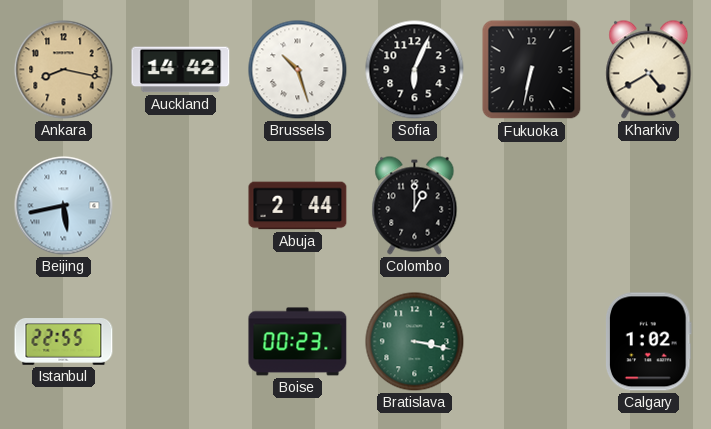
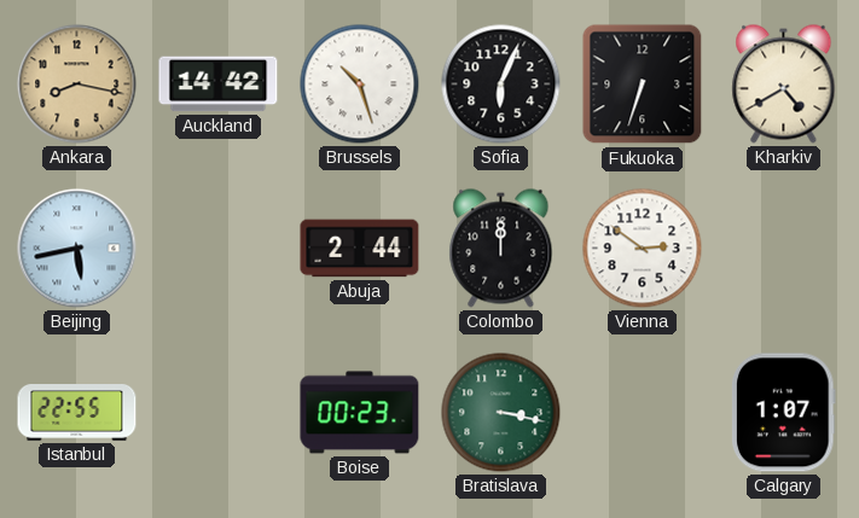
Fukuoka: 6:32 -> 6:33
Colombo: 1:00 -> 12:00
Vienna: none -> 2:51
Calgary: 1:02 -> 1:07
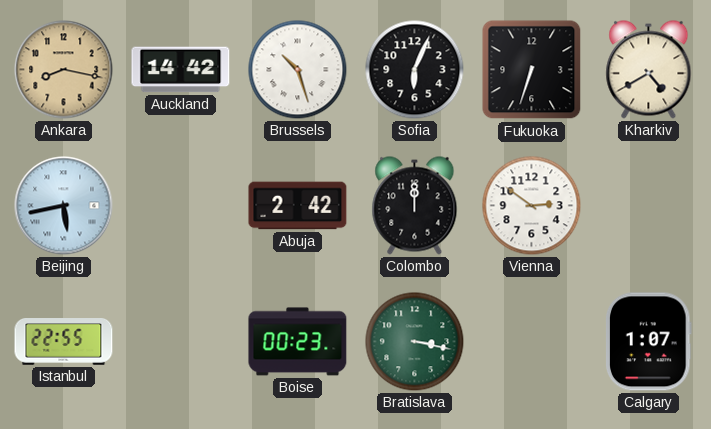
Abuja: 2:44 -> 2:42
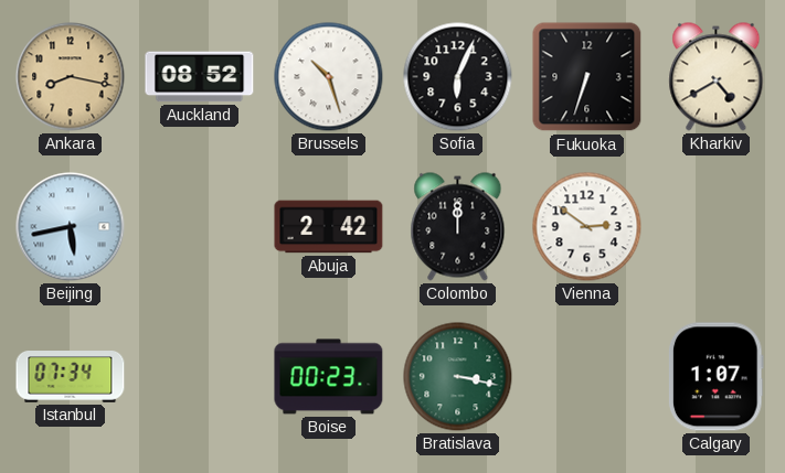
Auckland: 14:42 -> 08:52
Istanbul: 22:55 -> 07:34
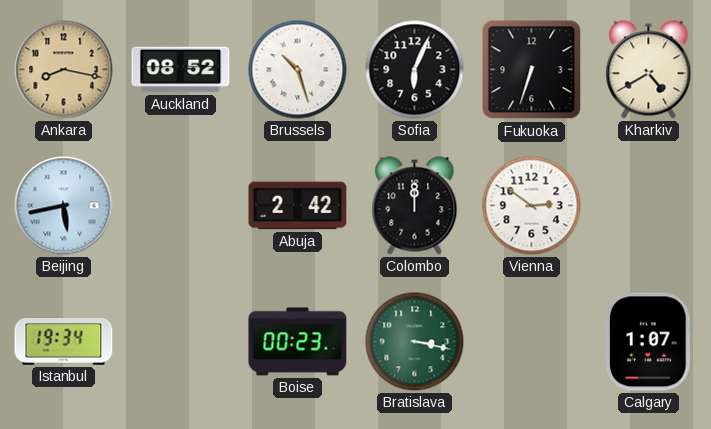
Istanbul: 07:34 -> 19:34
